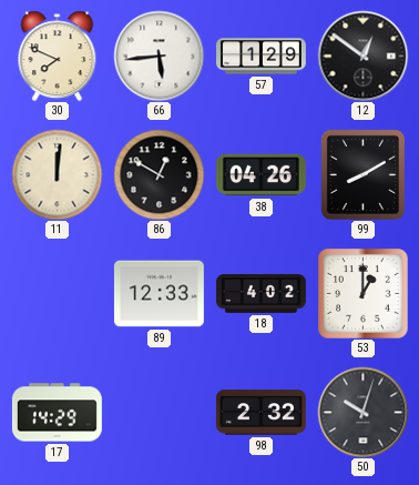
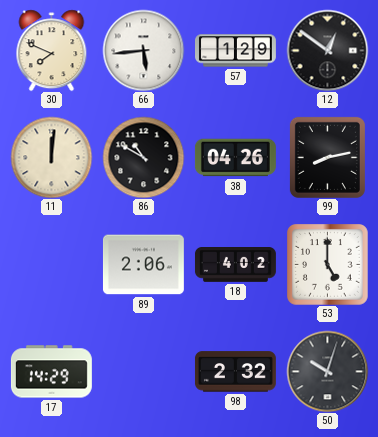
86: 12:50 -> 10:50
99: 8:10 -> 8:13
89: 12:33 -> 2:06
53: 1:00 -> 5:00
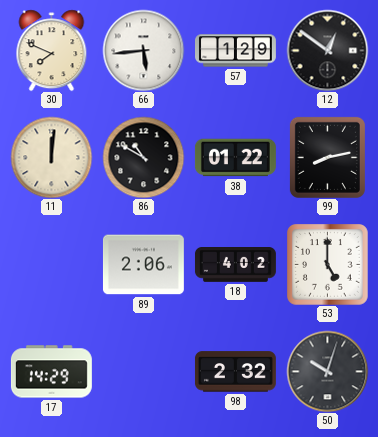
38: 04:26 -> 01:22
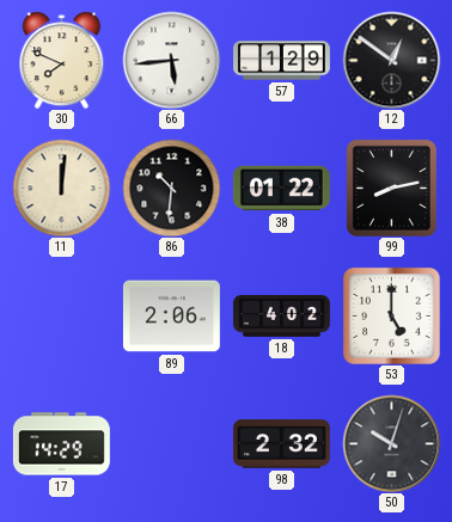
86: 10:50 -> 10:31
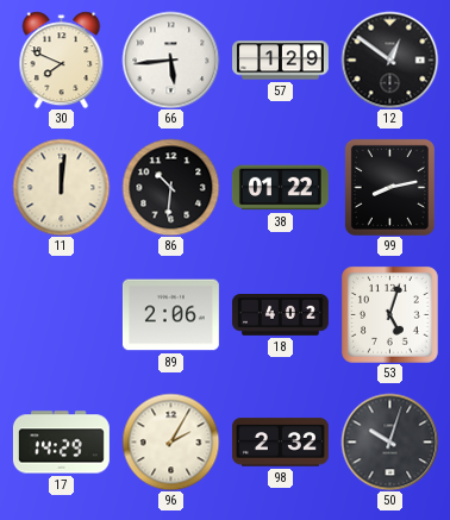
53: 5:00 -> 5:03
96: none -> 2:05
